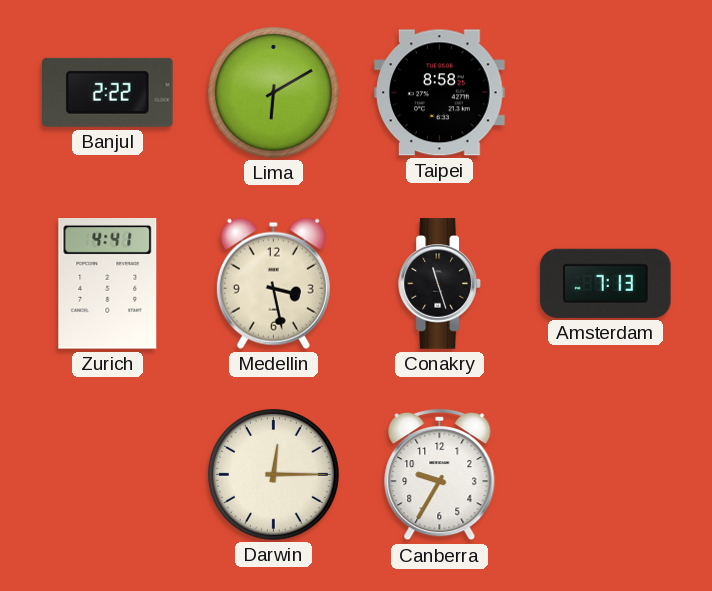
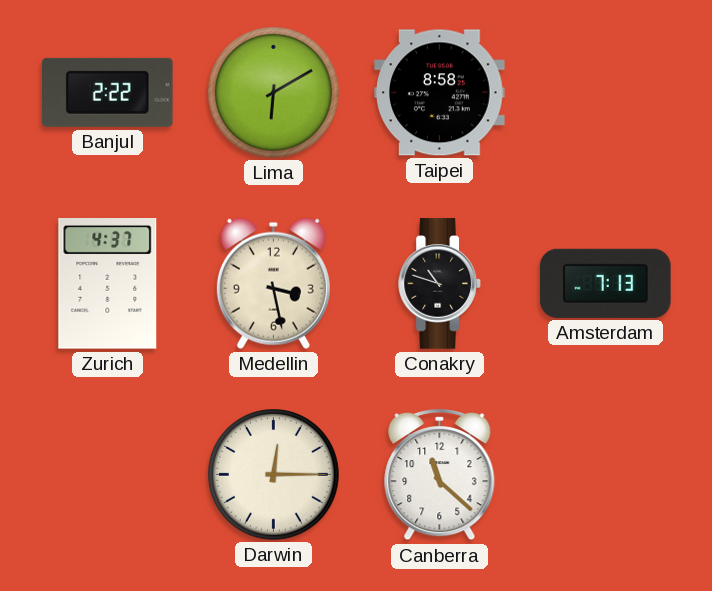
Zurich: 4:41 -> 4:37
Conakry: 11:27 -> 10:48
Canberra: 9:35 -> 11:22
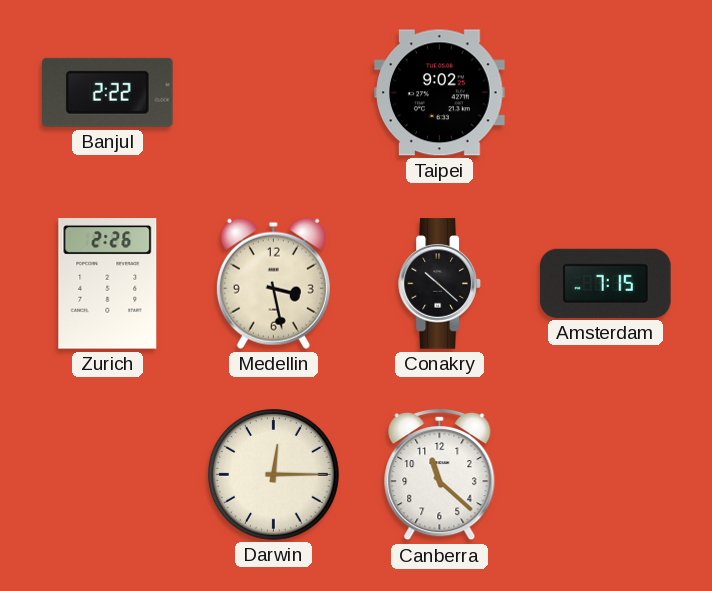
Lima: 6:10 -> none
Taipei: 8:58 -> 9:02
Zurich: 4:37 -> 2:26
Conakry: 10:48 -> 10:22
Amsterdam: 7:13 -> 7:15
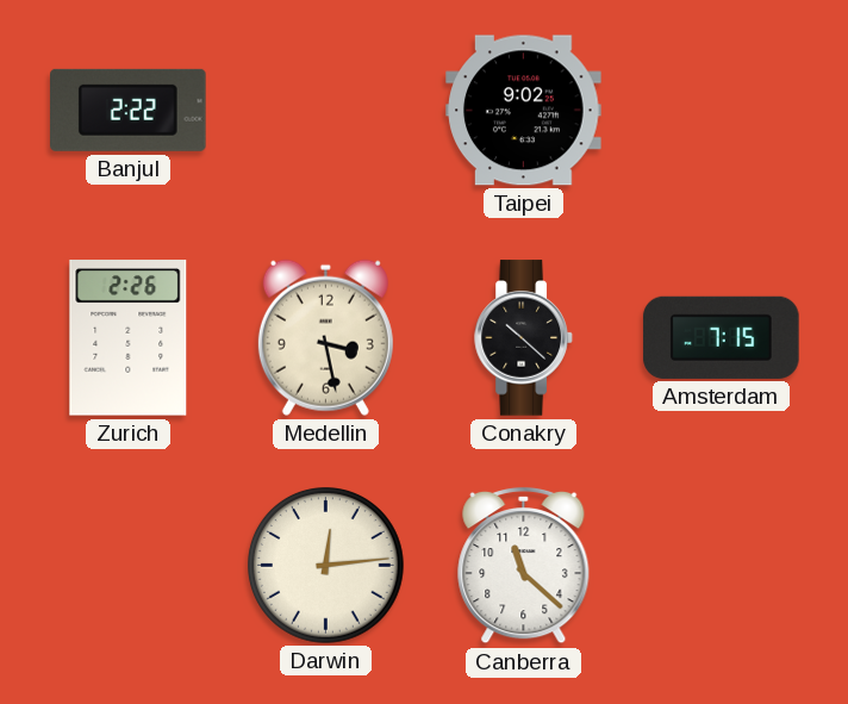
Darwin: 12:15 -> 12:14
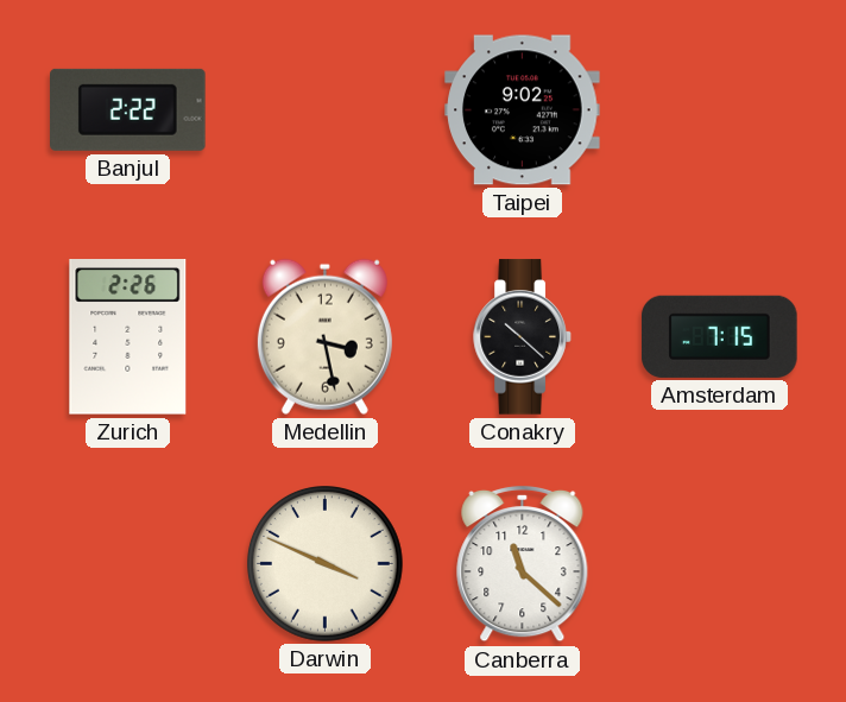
Darwin: 12:14 -> 3:49
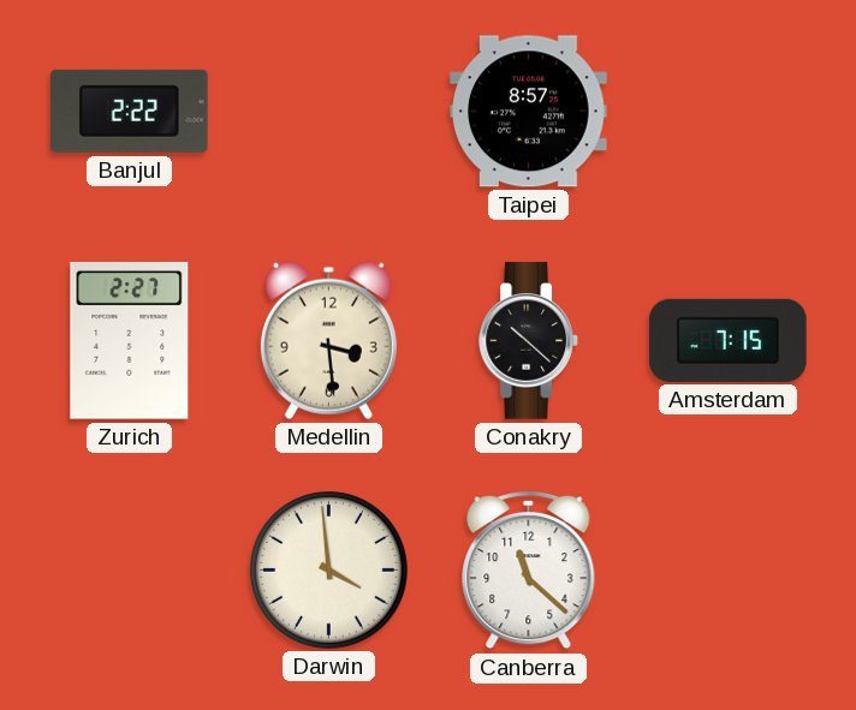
Taipei: 9:02 -> 8:57
Zurich: 2:26 -> 2:27
Medellin: 3:28 -> 3:29
Darwin: 3:49 -> 3:59
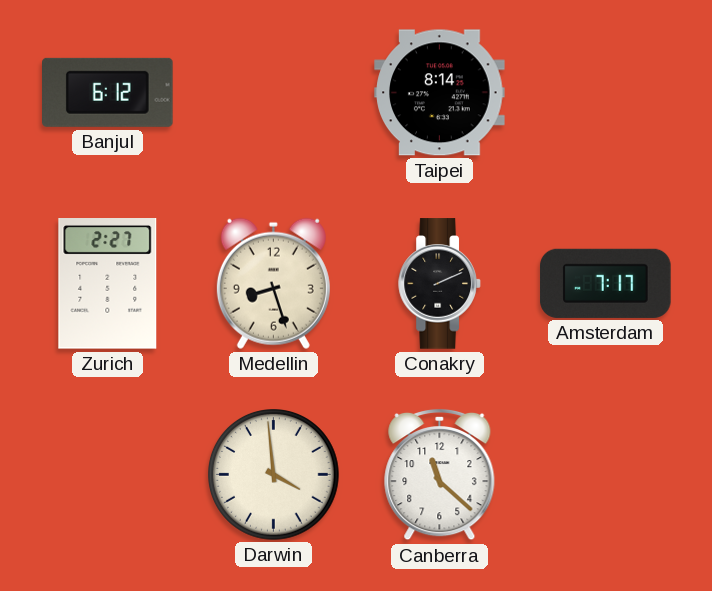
Banjul: 2:22 -> 6:12
Taipei: 8:57 -> 8:14
Medellin: 3:29 -> 8:27
Conakry: 10:22 -> 2:11
Amsterdam: 7:15 -> 7:17
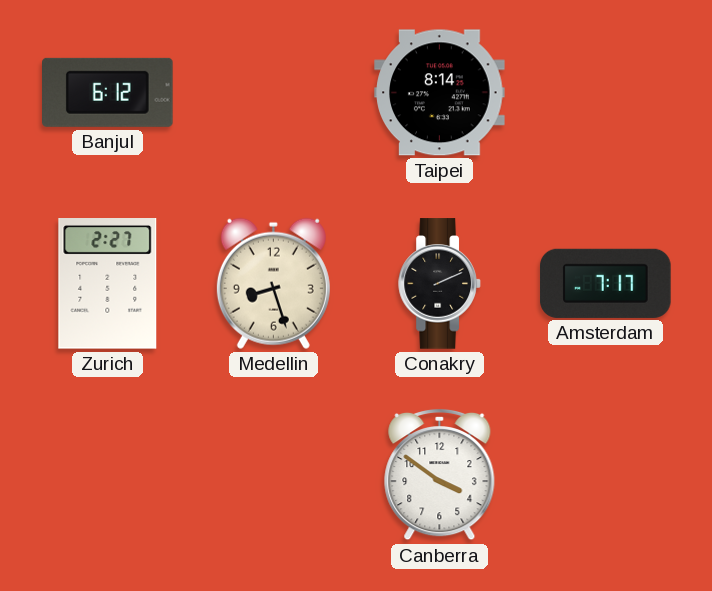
Darwin: 3:59 -> none
Canberra: 11:22 -> 3:51
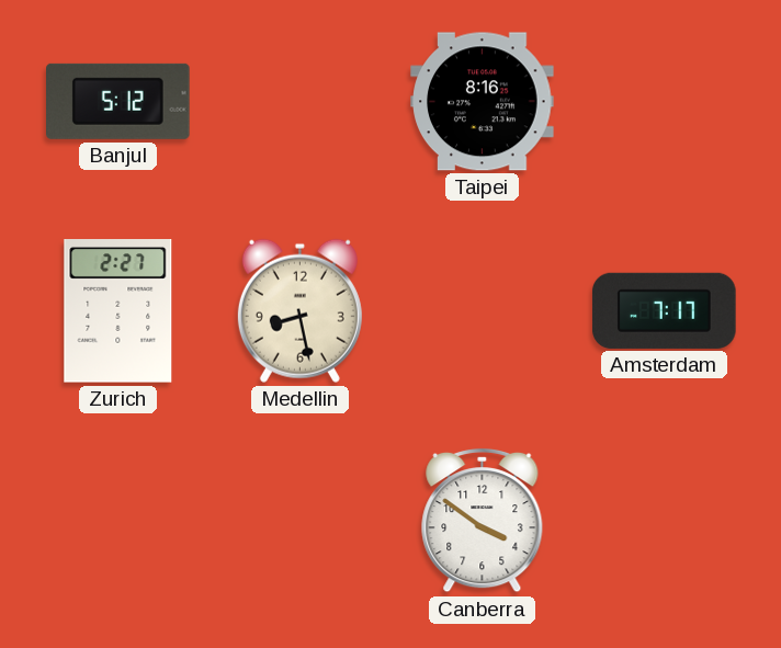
Banjul: 6:12 -> 5:12
Taipei: 8:14 -> 8:16
Medellin: 8:27 -> 8:28
Conakry: 2:11 -> none
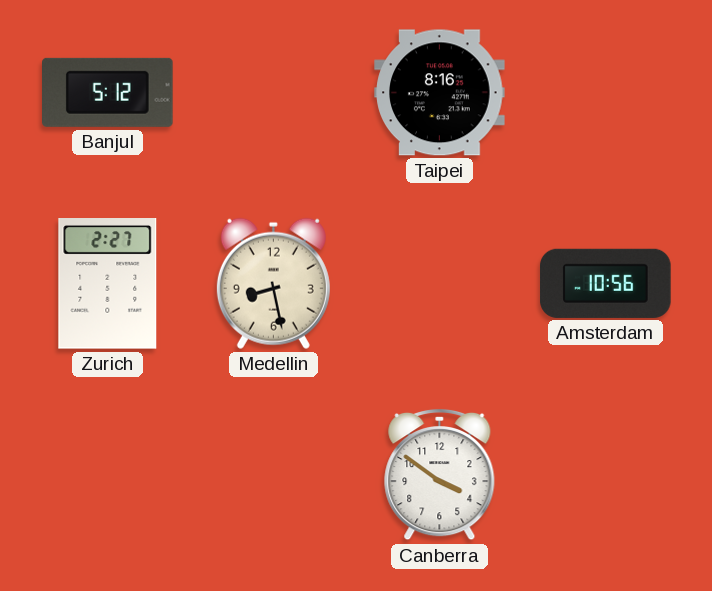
Amsterdam: 7:17 -> 10:56
